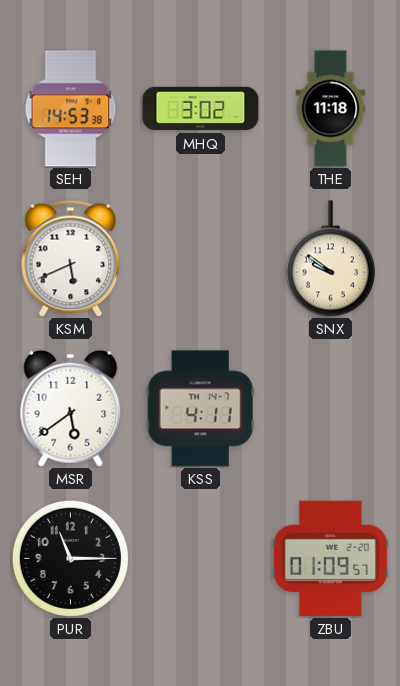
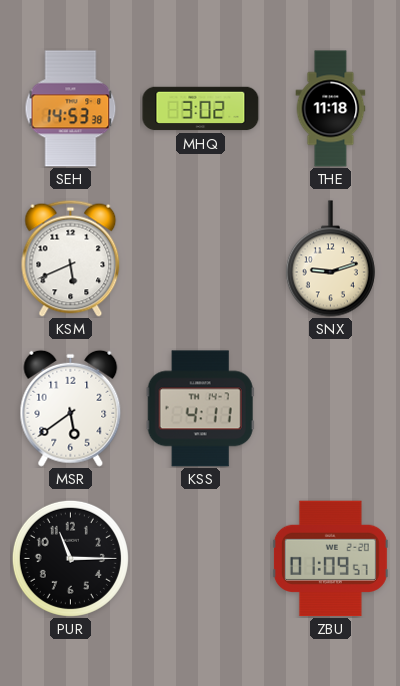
SNX: 9:51 -> 9:12
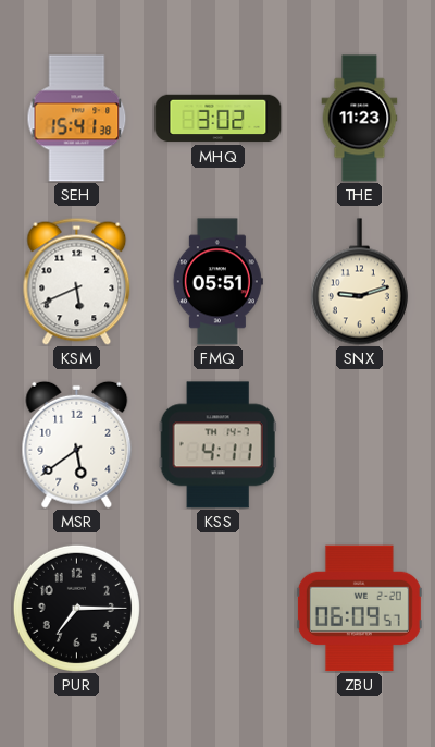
SEH: 14:53 -> 15:41
THE: 11:18 -> 11:23
FMQ: none -> 05:51
PUR: 11:15 -> 7:15
ZBU: 01:09 -> 06:09
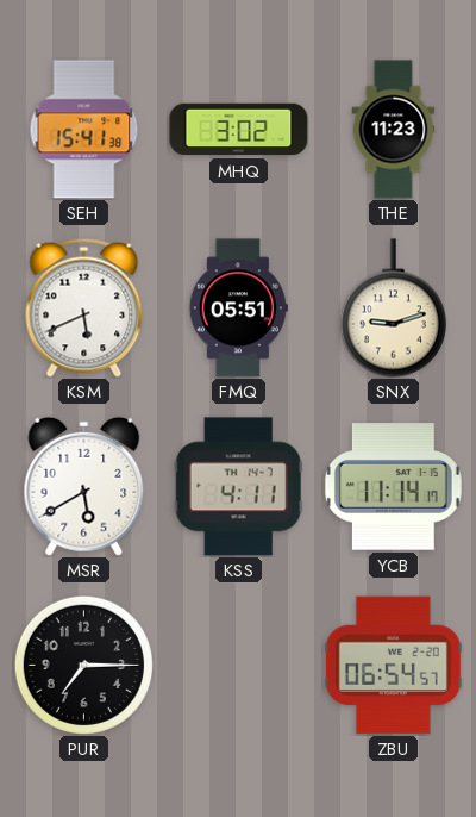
MSR: 5:39 -> 5:40
YCB: none -> 11:14
ZBU: 06:09 -> 06:54
